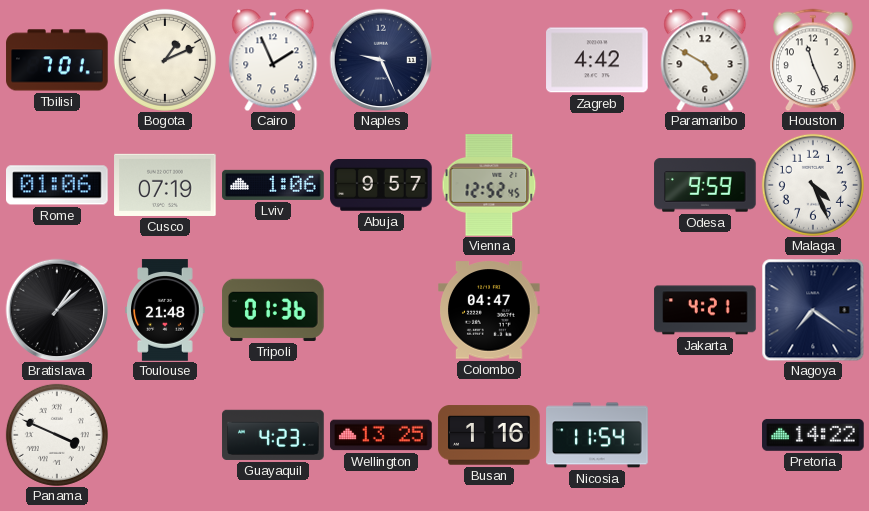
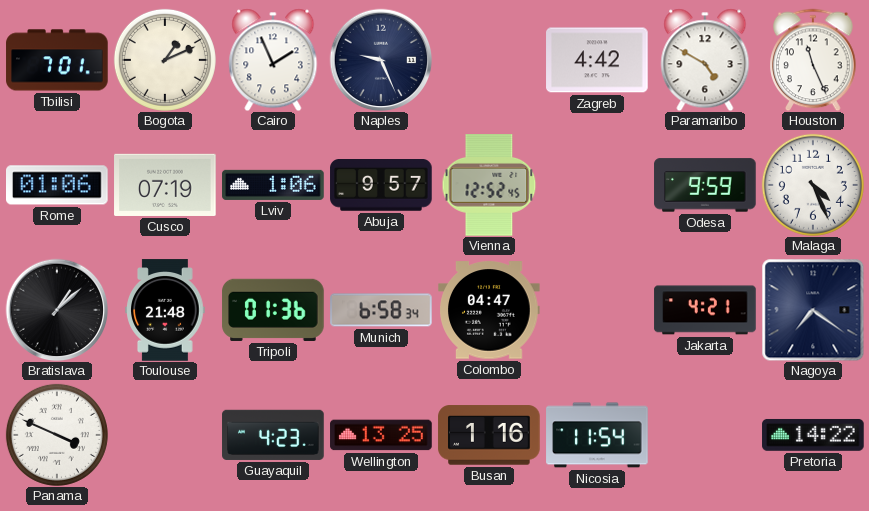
Munich: none -> 6:58
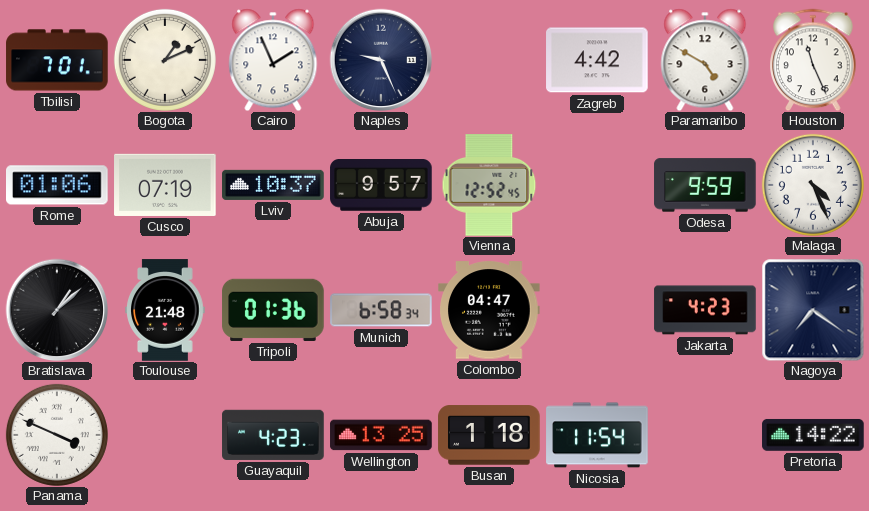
Lviv: 1:06 -> 10:37
Jakarta: 4:21 -> 4:23
Busan: 1:16 -> 1:18
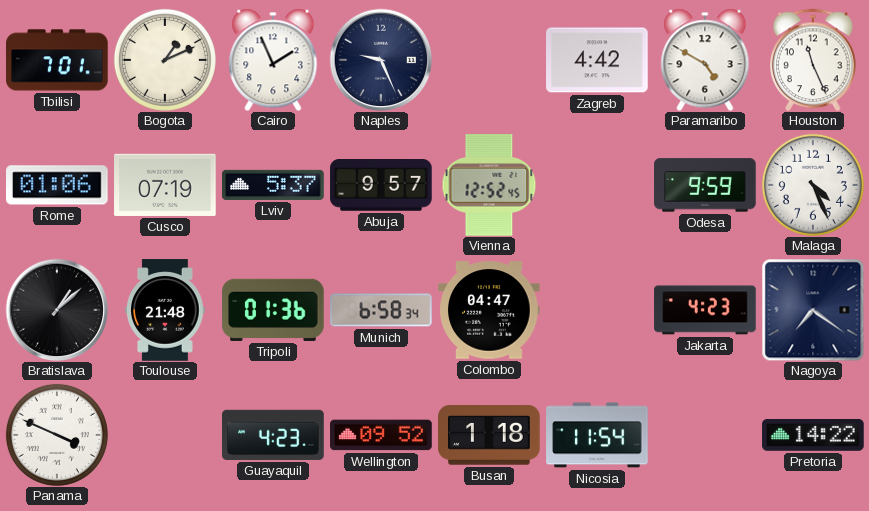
Lviv: 10:37 -> 5:37
Wellington: 13:25 -> 09:52
